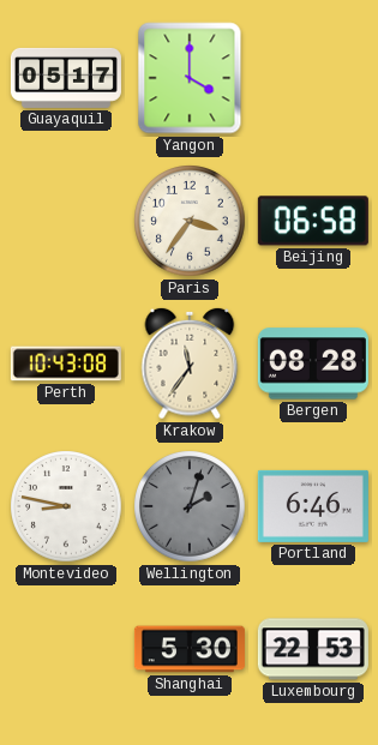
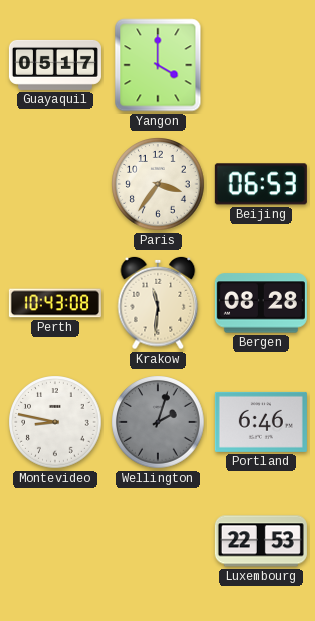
Beijing: 06:58 -> 06:53
Krakow: 11:36 -> 11:31
Shanghai: 5:30 -> none
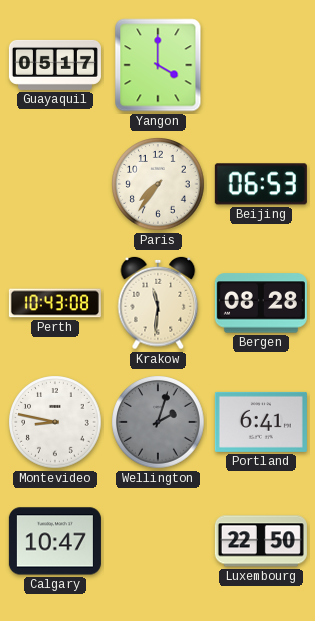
Paris: 3:36 -> 7:36
Portland: 6:46 -> 6:41
Calgary: none -> 10:47
Luxembourg: 22:53 -> 22:50
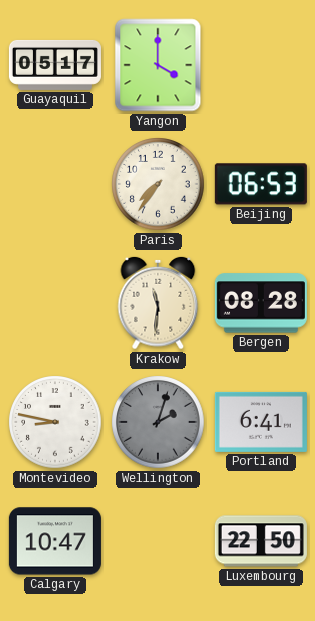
Perth: 10:43 -> none
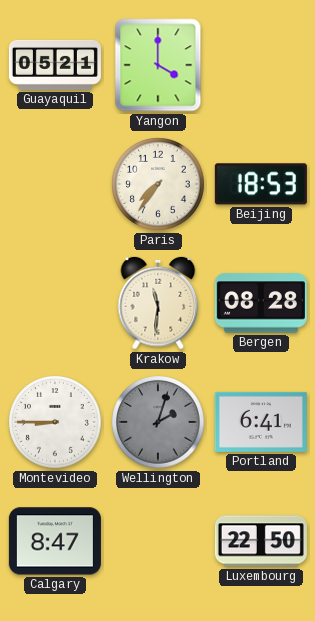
Guayaquil: 05:17 -> 05:21
Beijing: 06:53 -> 18:53
Montevideo: 8:47 -> 8:45
Calgary: 10:47 -> 8:47
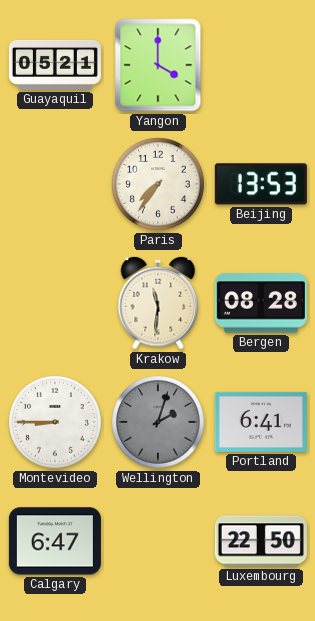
Beijing: 18:53 -> 13:53
Calgary: 8:47 -> 6:47
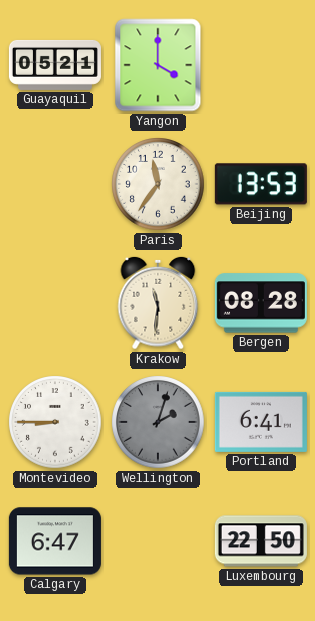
Paris: 7:36 -> 11:36
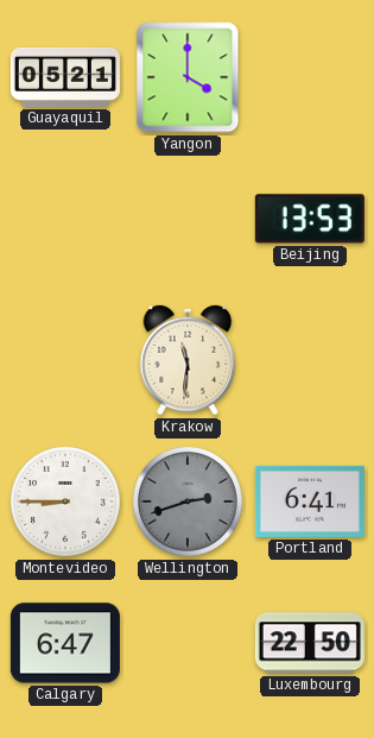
Paris: 11:36 -> none
Bergen: 08:28 -> none
Wellington: 2:03 -> 2:42
